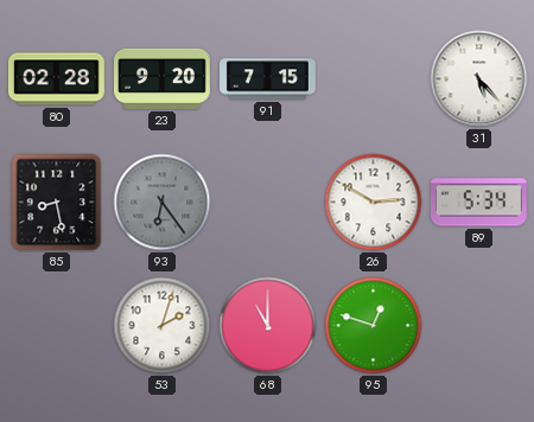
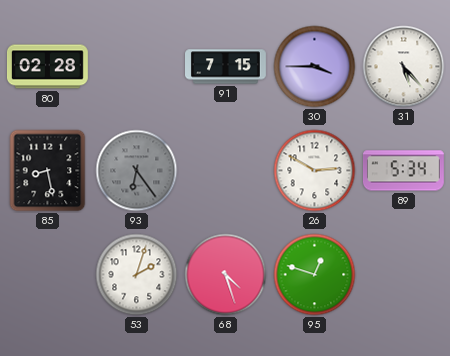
23: 9:20 -> none
30: none -> 3:45
68: 11:00 -> 4:27
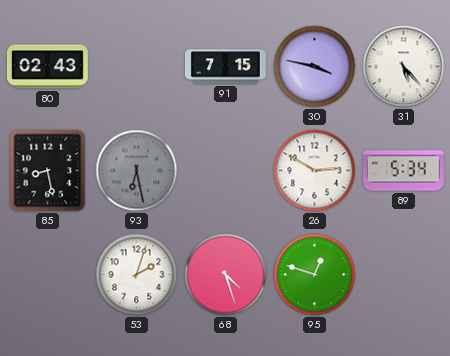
80: 02:28 -> 02:43
30: 3:45 -> 3:47
93: 6:24 -> 6:28
